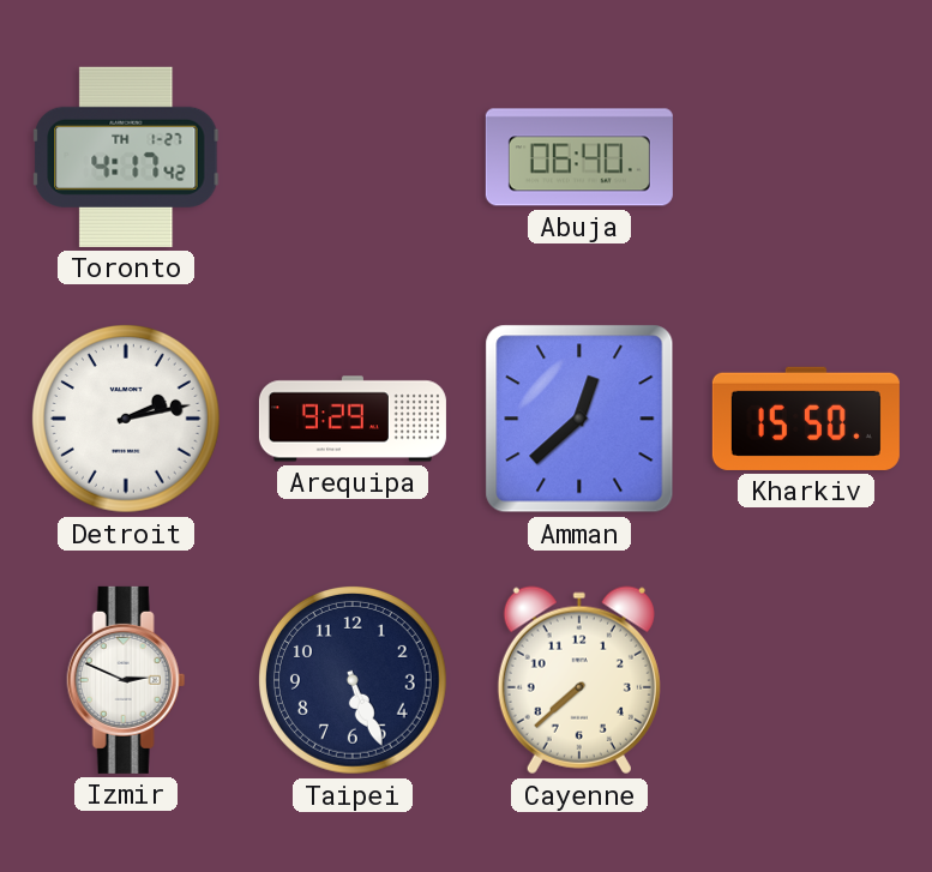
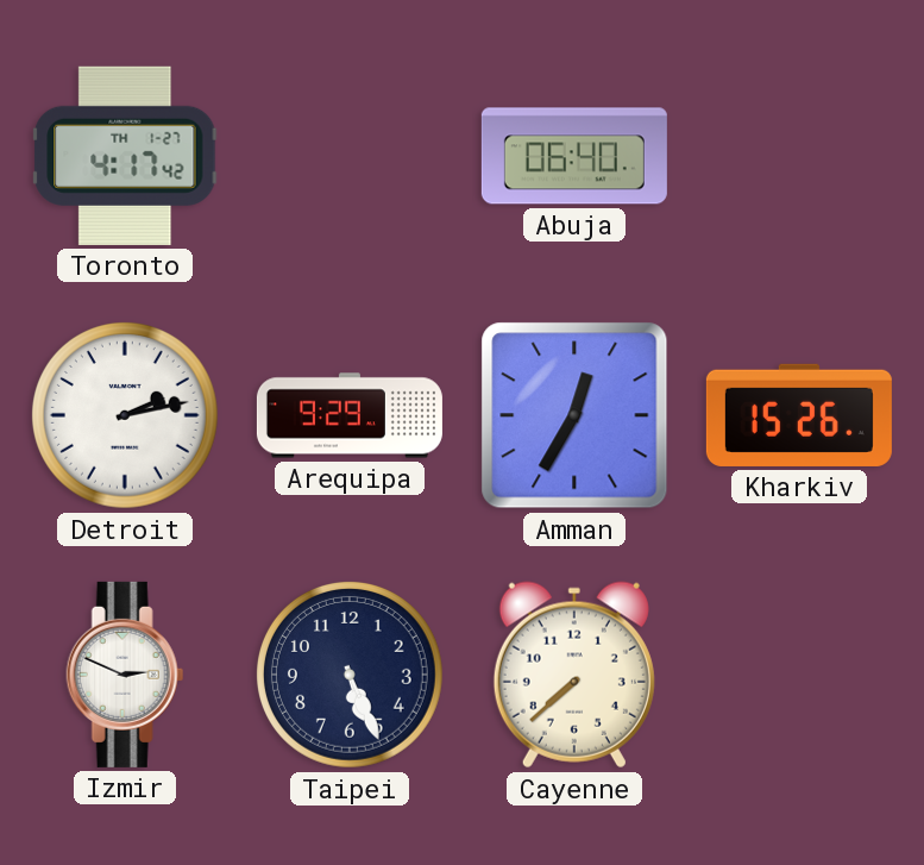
Amman: 12:38 -> 12:35
Kharkiv: 15:50 -> 15:26
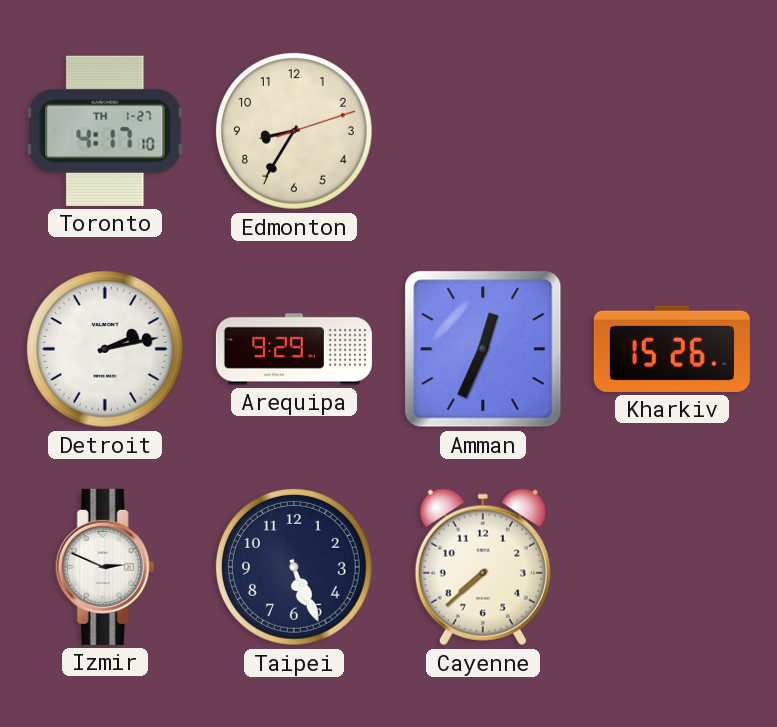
Toronto: 4:17:42 -> 4:17:10
Edmonton: none -> 8:35
Abuja: 06:40 -> none
Amman: 12:35 -> 12:34
